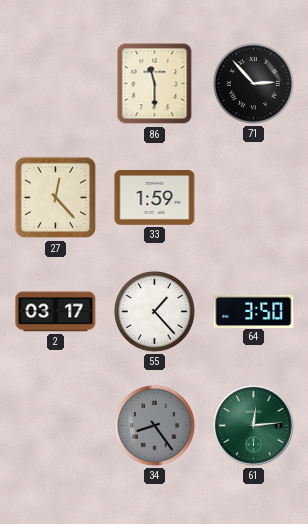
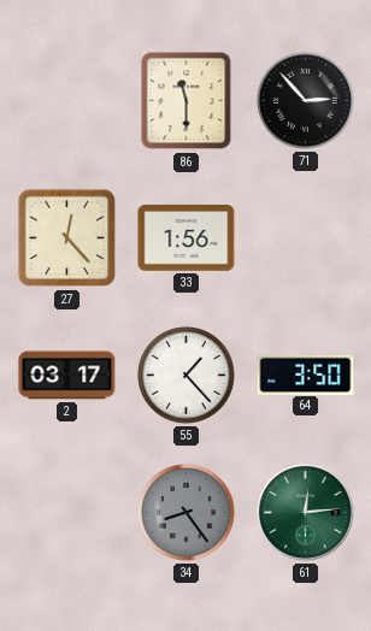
33: 1:59 -> 1:56
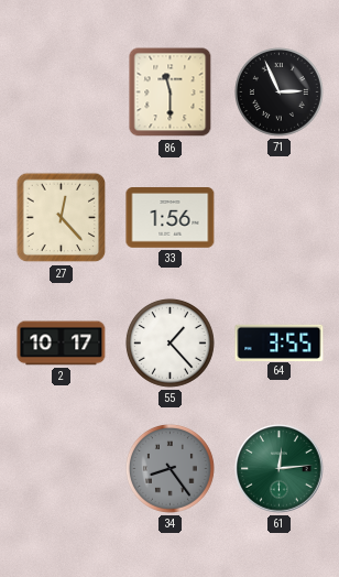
71: 2:53 -> 2:56
2: 03:17 -> 10:17
64: 3:50 -> 3:55
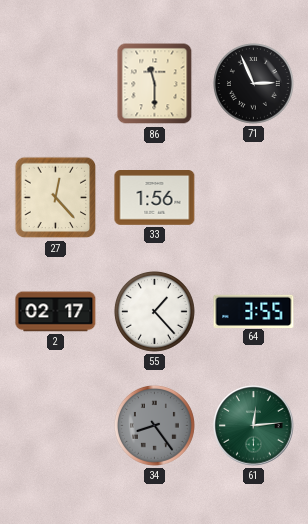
2: 10:17 -> 02:17
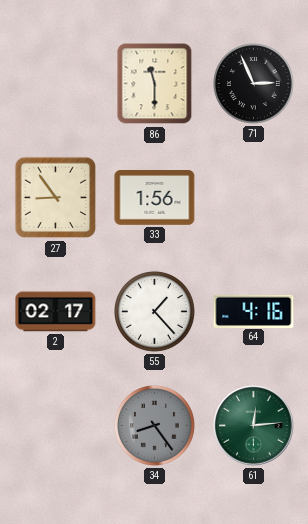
27: 12:23 -> 8:54
64: 3:55 -> 4:16
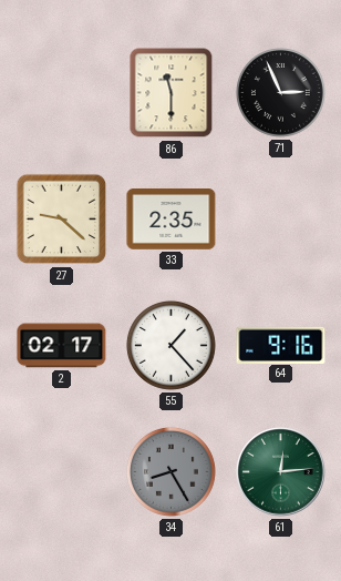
27: 8:54 -> 9:22
33: 1:56 -> 2:35
64: 4:16 -> 9:16
34: 8:24 -> 8:25
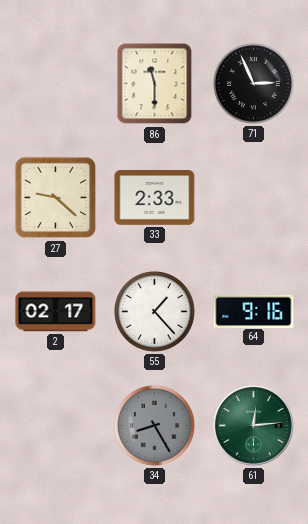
33: 2:35 -> 2:33
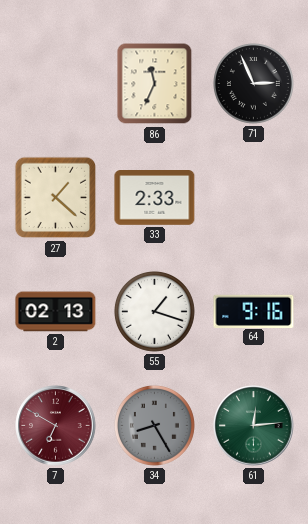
86: 11:30 -> 11:34
27: 9:22 -> 1:22
2: 02:17 -> 02:13
55: 1:23 -> 1:18
7: none -> 6:50
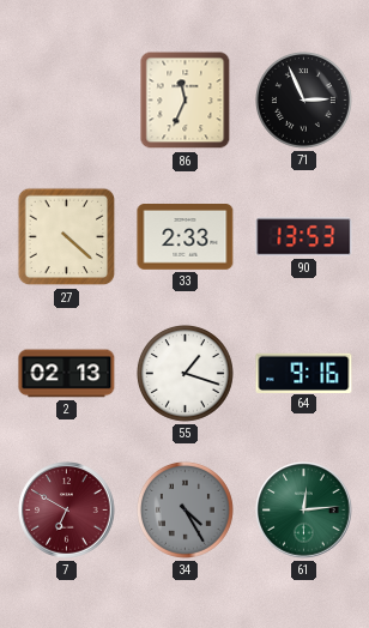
27: 1:22 -> 4:22
90: none -> 13:53
34: 8:25 -> 4:25
